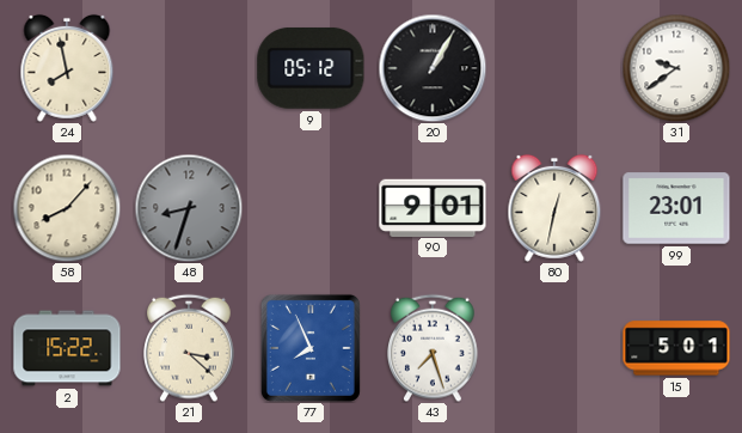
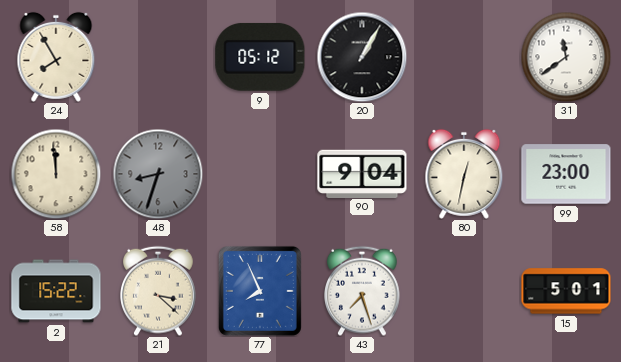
24: 7:58 -> 7:55
31: 9:39 -> 11:39
58: 8:07 -> 11:59
90: 9:01 -> 9:04
99: 23:01 -> 23:00
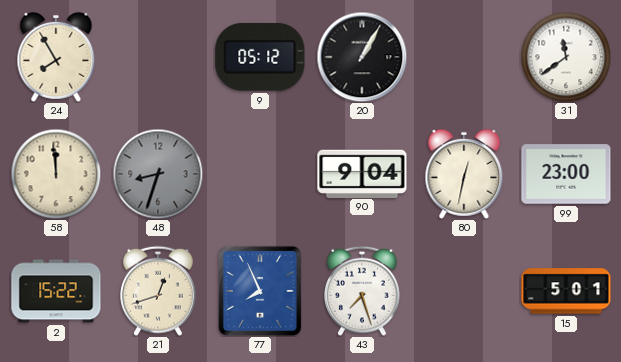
21: 3:22 -> 12:42
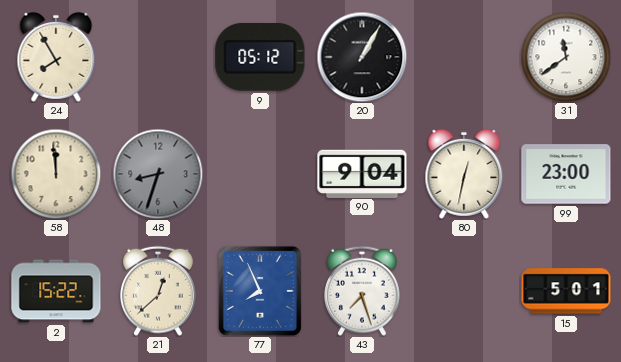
21: 12:42 -> 12:38
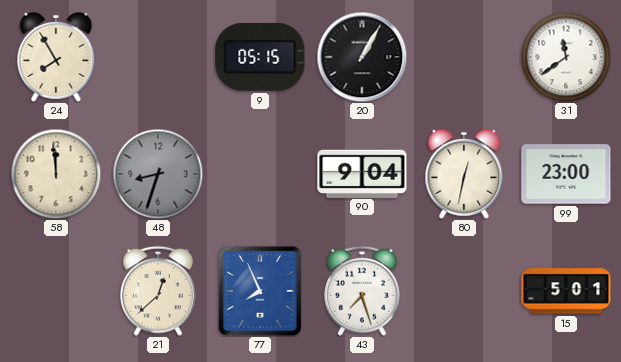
9: 05:12 -> 05:15
2: 15:22 -> none
